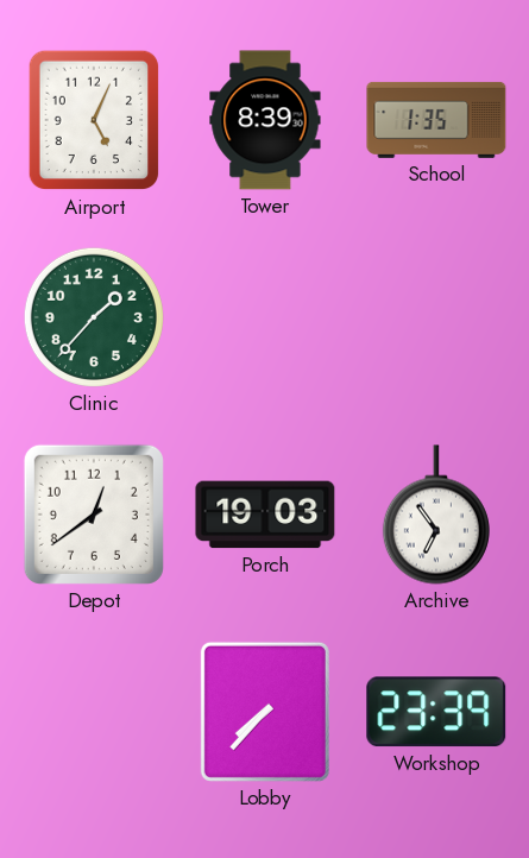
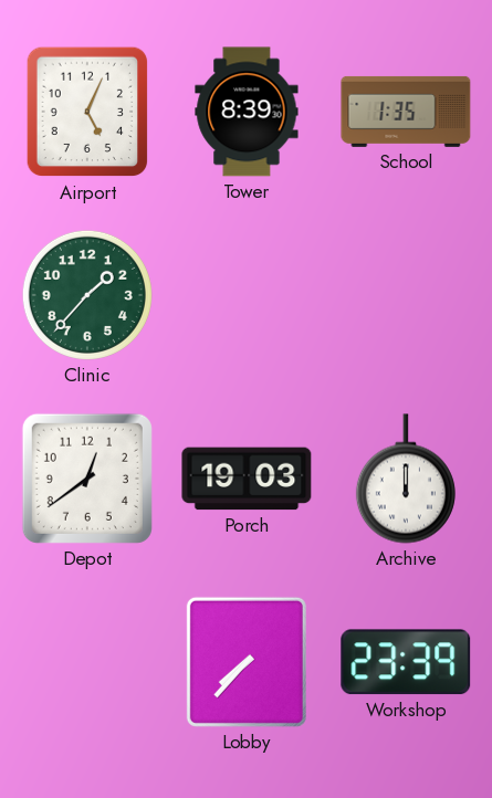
Archive: 6:54 -> 12:00
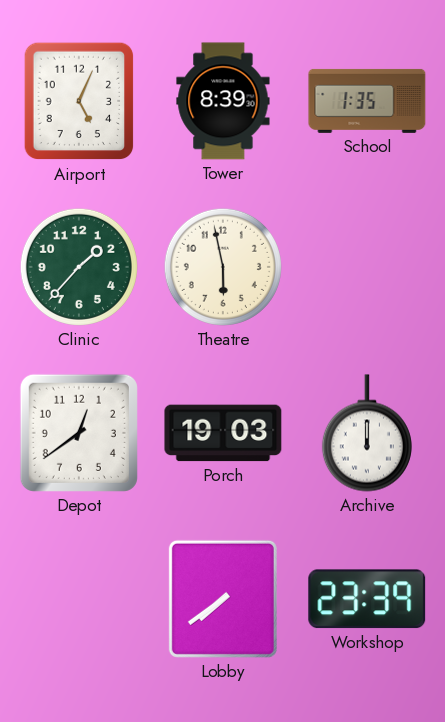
Theatre: none -> 5:58
Lobby: 7:37 -> 7:39
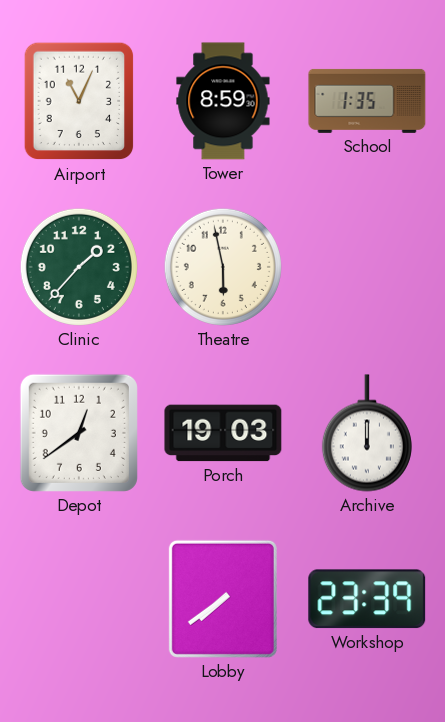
Airport: 5:04 -> 11:04
Tower: 8:39 -> 8:59
